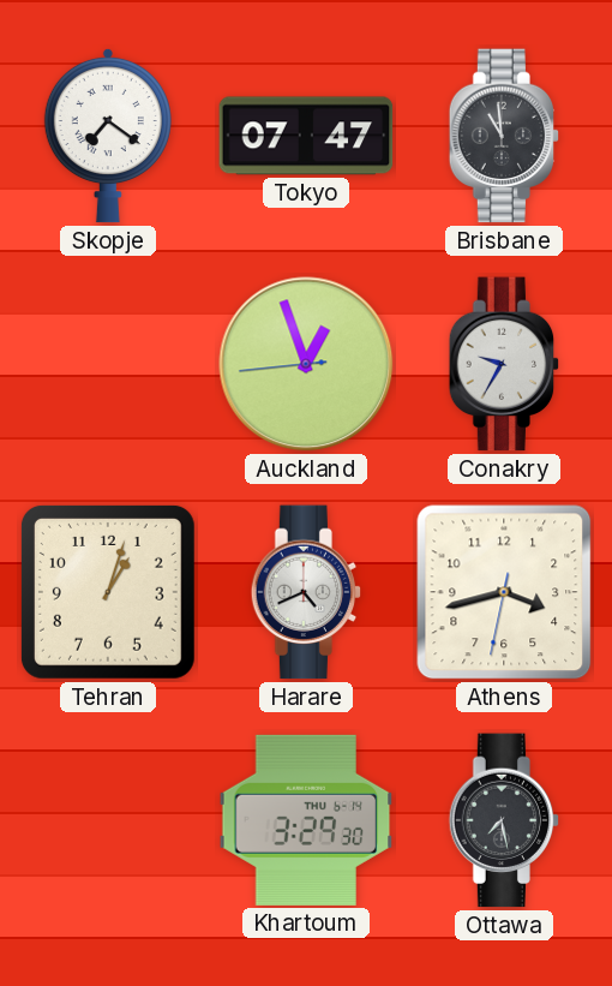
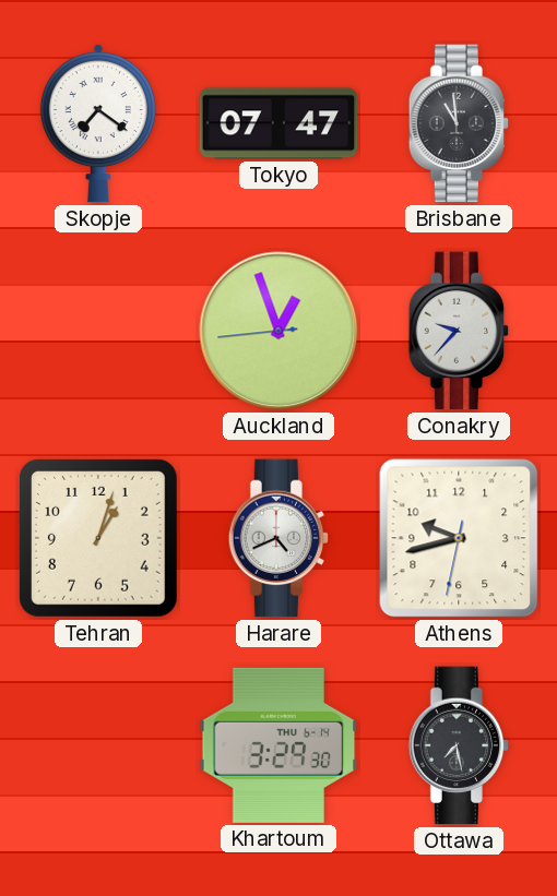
Conakry: 9:35 -> 9:37
Athens: 3:42 -> 9:42
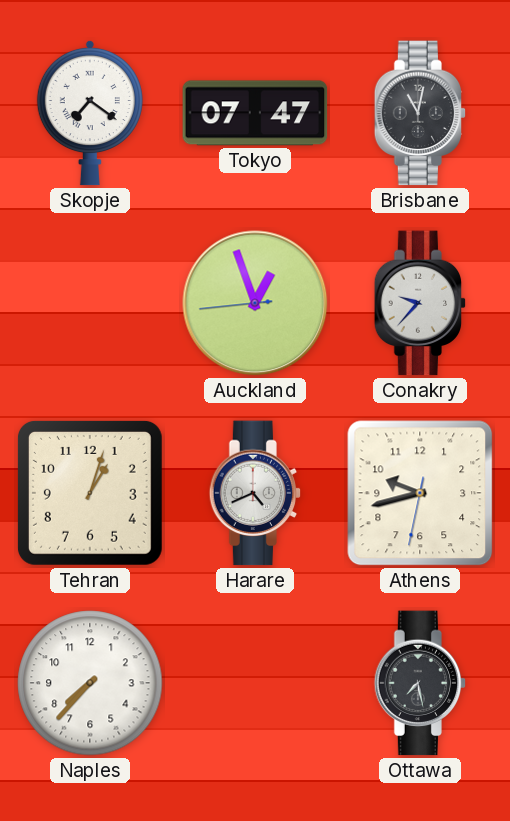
Brisbane: 10:59 -> 11:02
Naples: none -> 7:37
Khartoum: 3:29 -> none
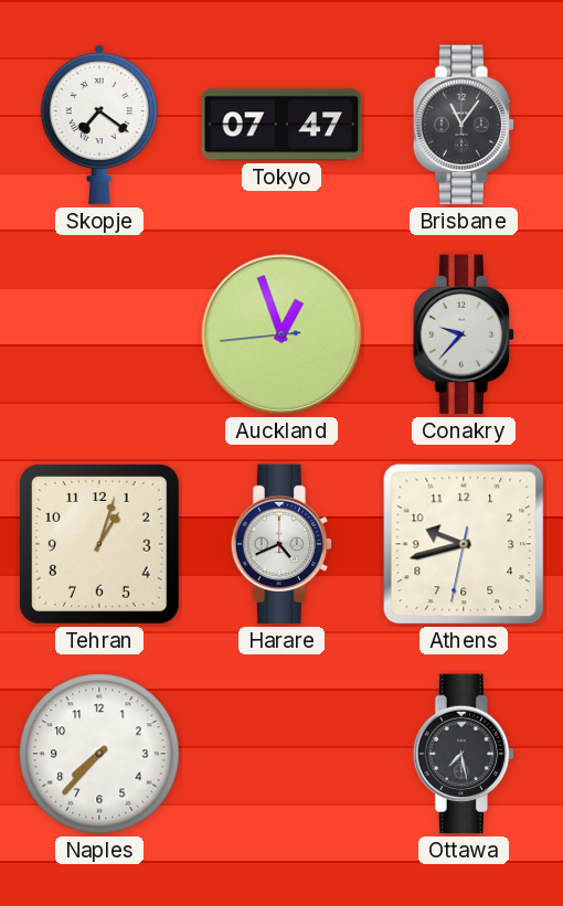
Brisbane: 11:02 -> 11:06
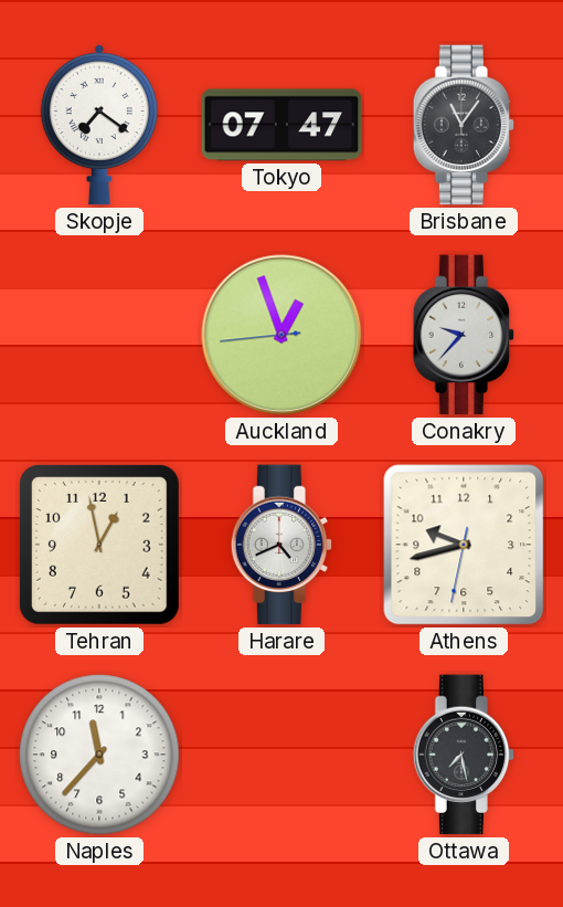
Tehran: 1:03 -> 12:58
Naples: 7:37 -> 11:37
